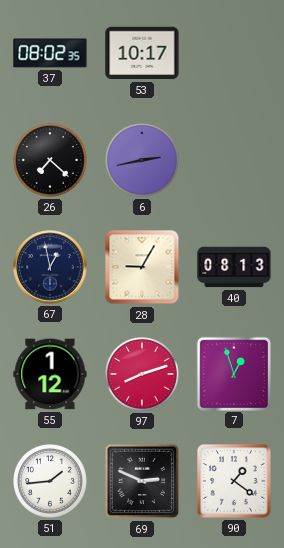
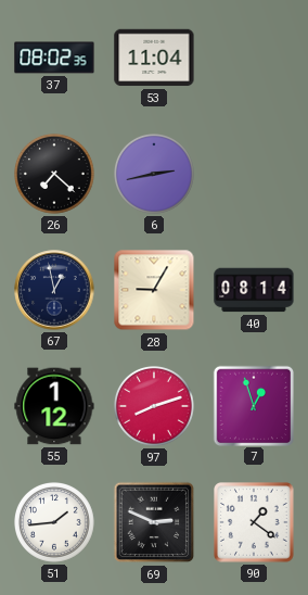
53: 10:17 -> 11:04
40: 08:13 -> 08:14
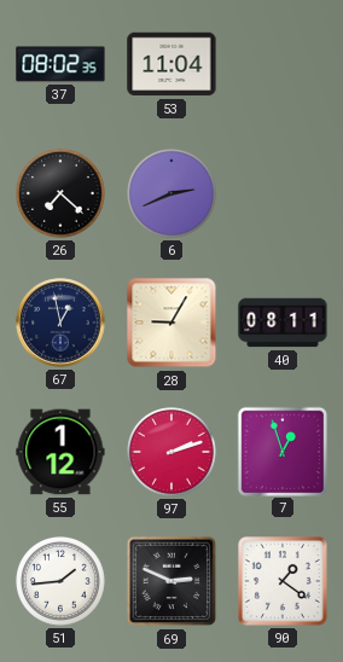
6: 2:43 -> 2:41
40: 08:14 -> 08:11
97: 8:12 -> 2:12
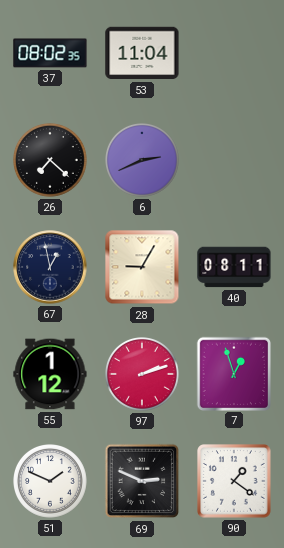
51: 1:44 -> 1:49
